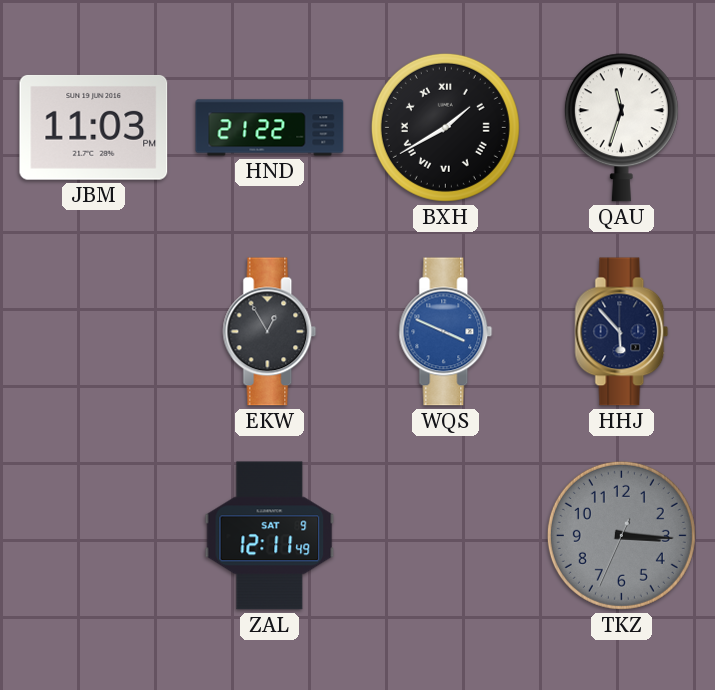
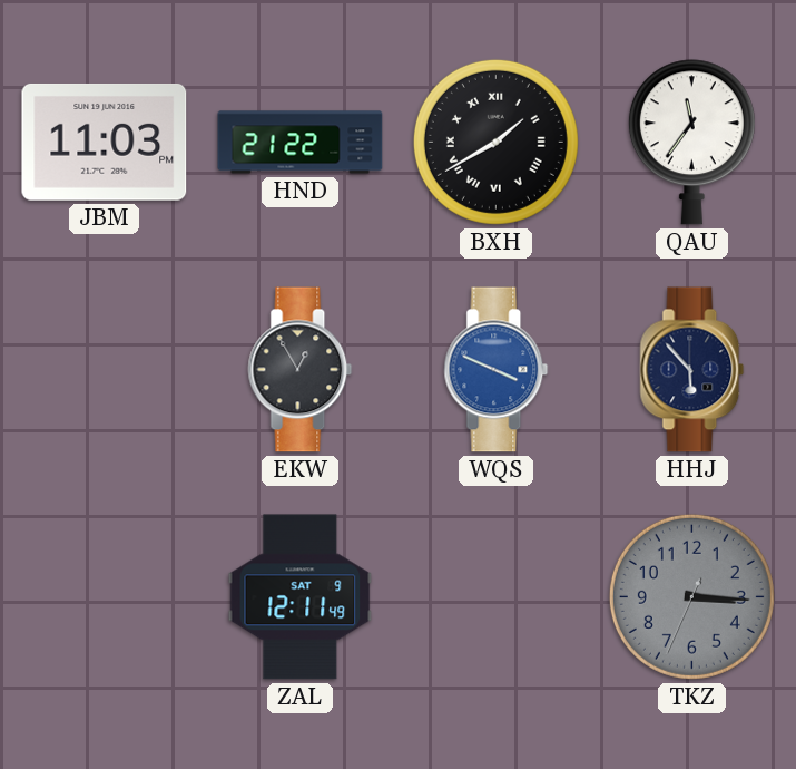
QAU: 11:33 -> 11:36
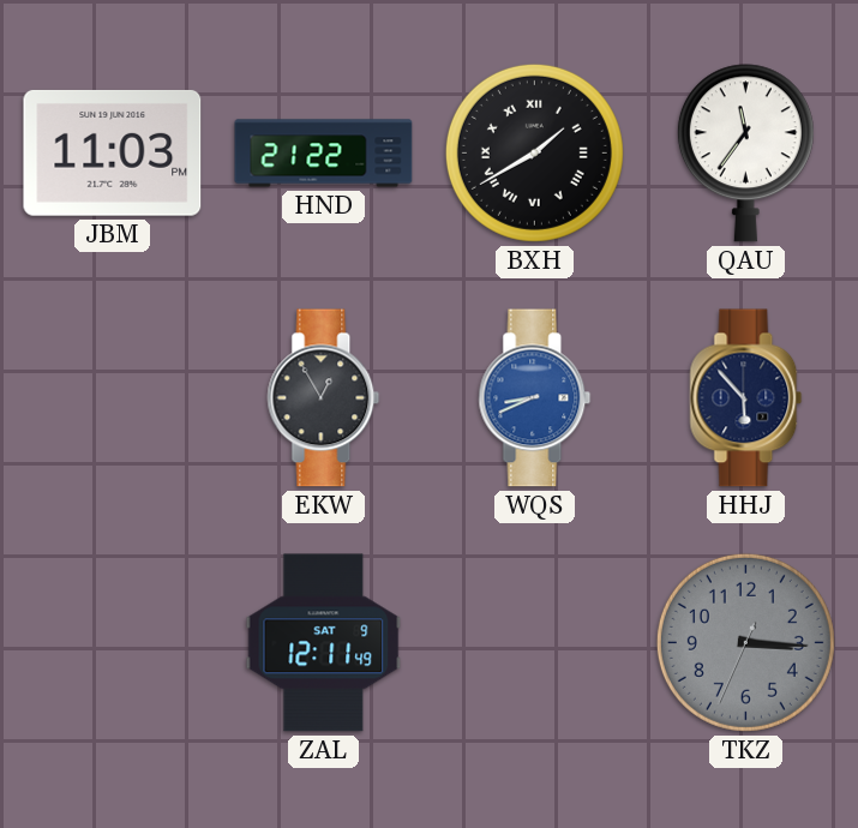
WQS: 3:49 -> 8:41
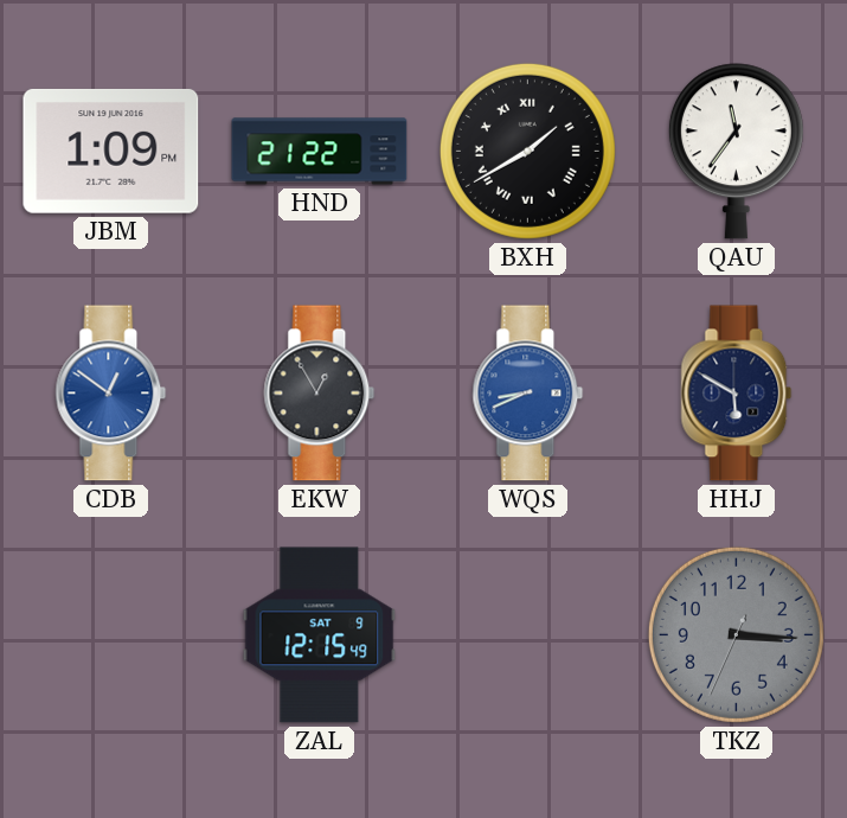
JBM: 11:03 -> 1:09
CDB: none -> 12:51
HHJ: 5:53 -> 5:50
ZAL: 12:11 -> 12:15
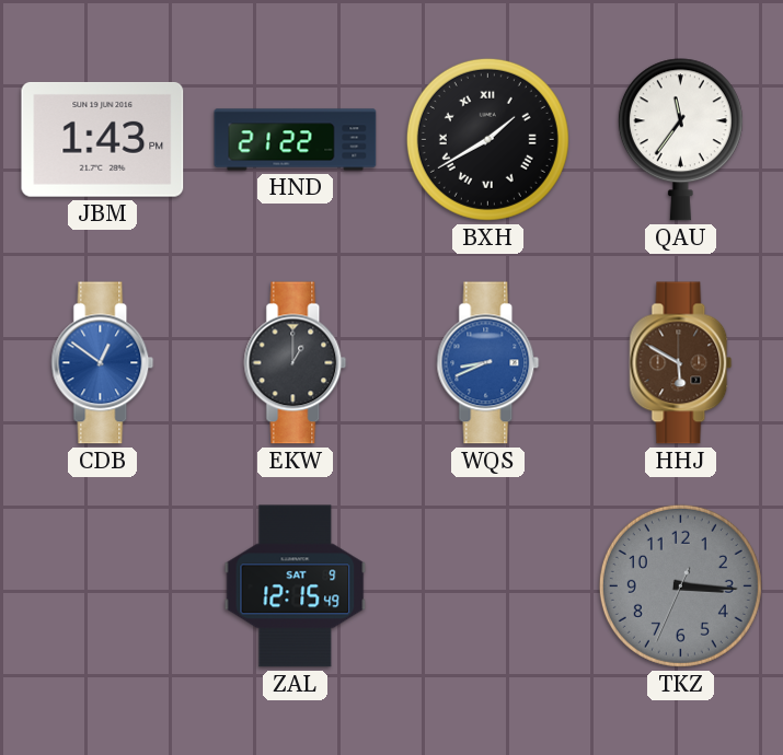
JBM: 1:09 -> 1:43
EKW: 12:55 -> 1:00
HHJ dial: navy -> brown
